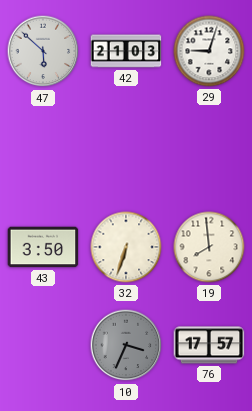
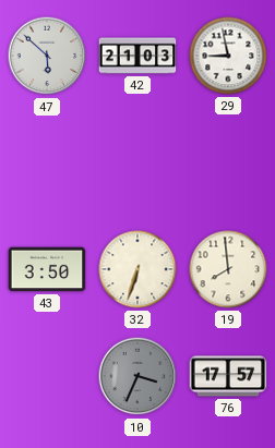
29: 9:03 -> 8:58
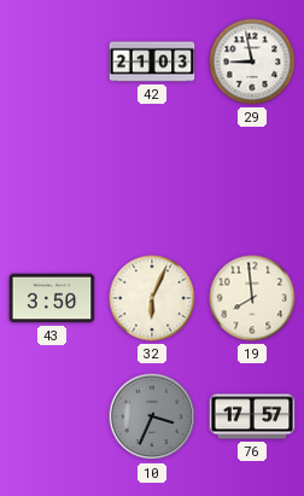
47: 5:52 -> none
32: 6:33 -> 6:04
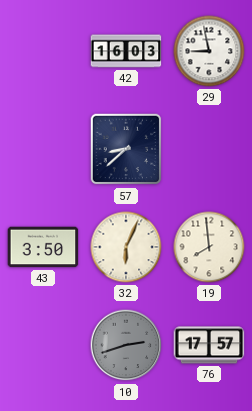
42: 21:03 -> 16:03
57: none -> 8:38
10: 3:34 -> 2:42
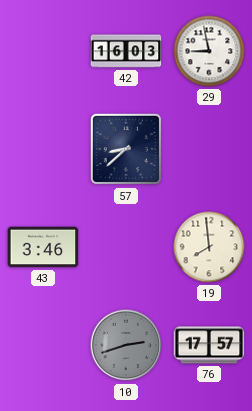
43: 3:50 -> 3:46
32: 6:04 -> none
